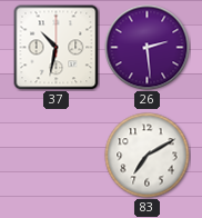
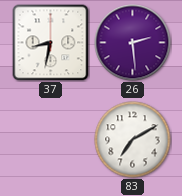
37: 10:32 -> 8:32
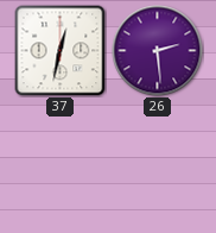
37: 8:32 -> 12:32
83: 7:10 -> none
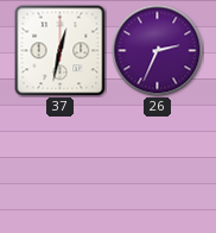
26: 2:29 -> 2:34
